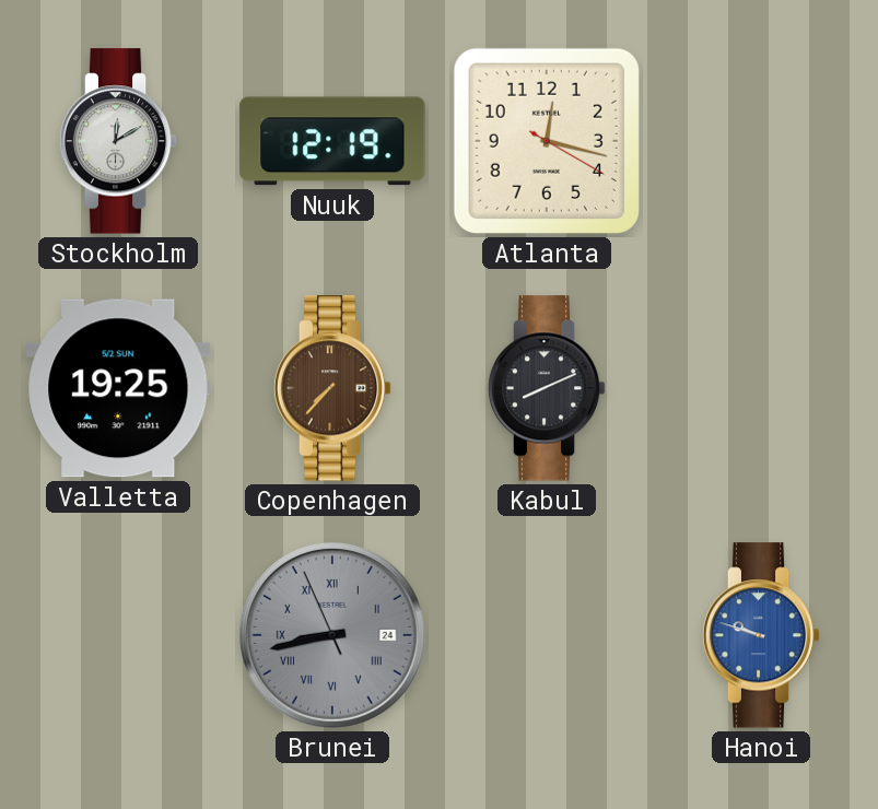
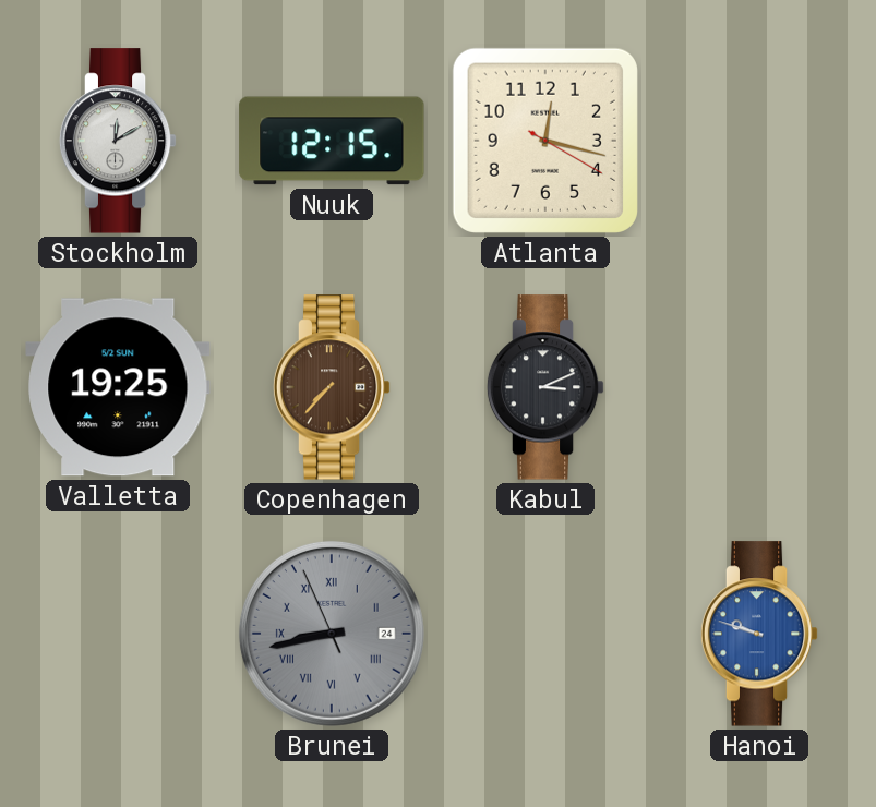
Nuuk: 12:19 -> 12:15
Kabul: 8:11 -> 3:11
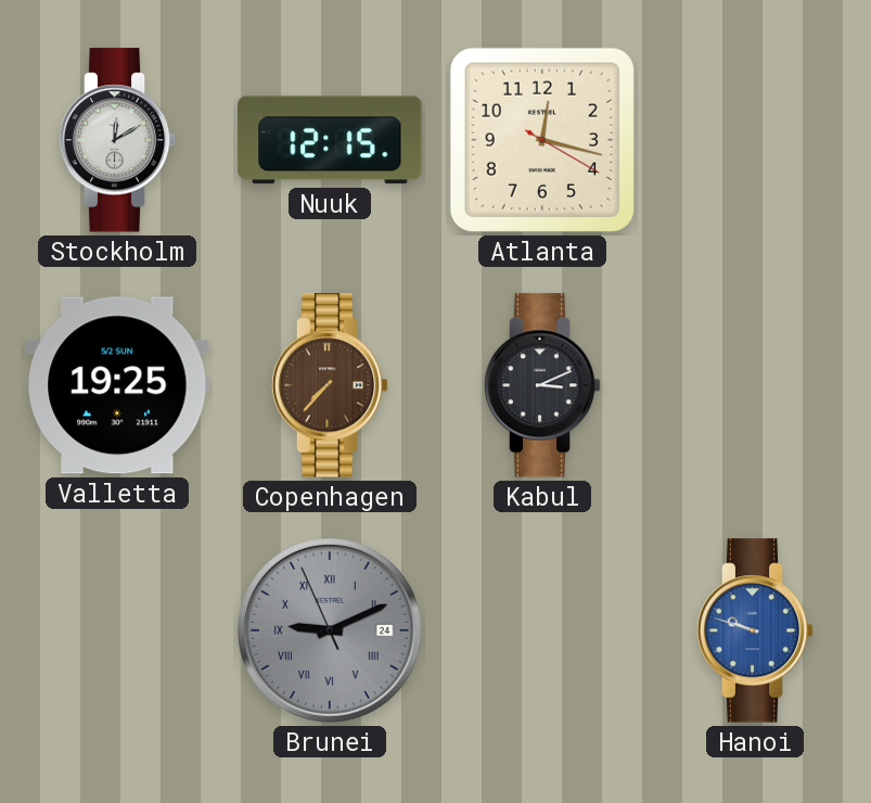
Brunei: 8:42 -> 9:10
